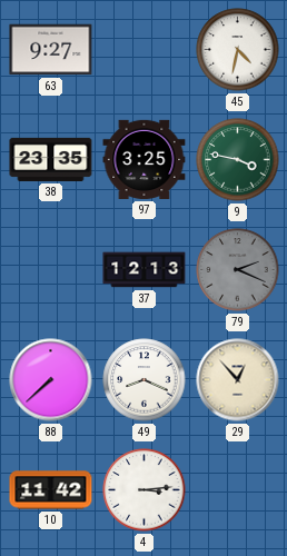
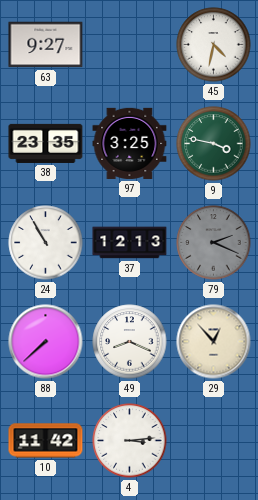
24: none -> 10:55
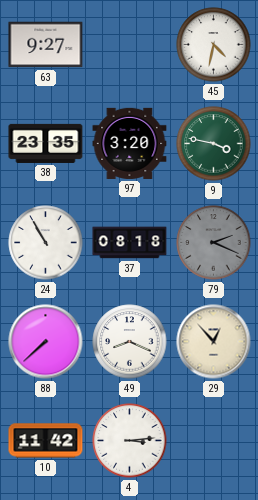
97: 3:25 -> 3:20
37: 12:13 -> 08:18
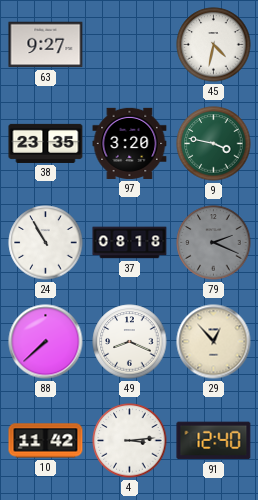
91: none -> 12:40
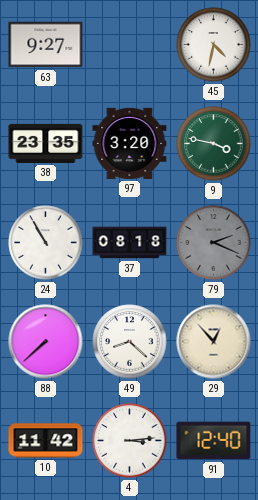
49: 8:19 -> 8:22
